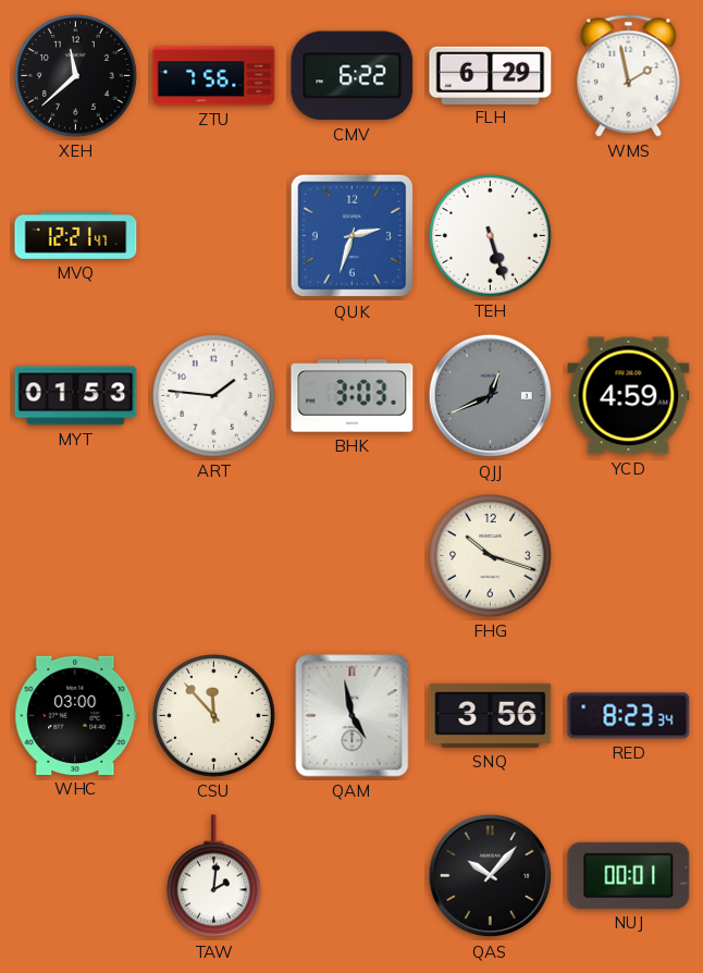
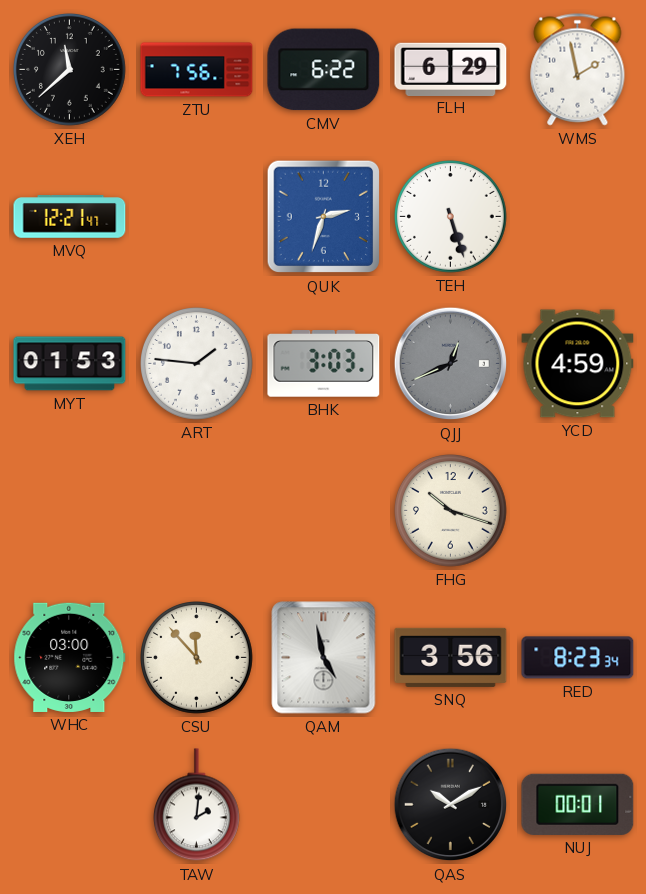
QAS: 10:07 -> 10:10
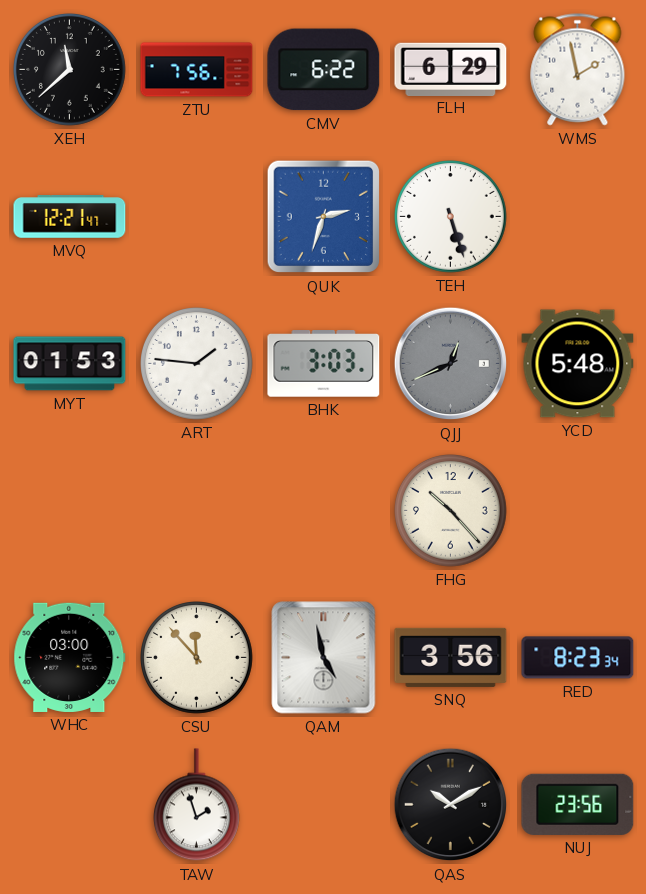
YCD: 4:59 -> 5:48
FHG: 10:18 -> 10:23
TAW: 2:01 -> 1:57
NUJ: 00:01 -> 23:56
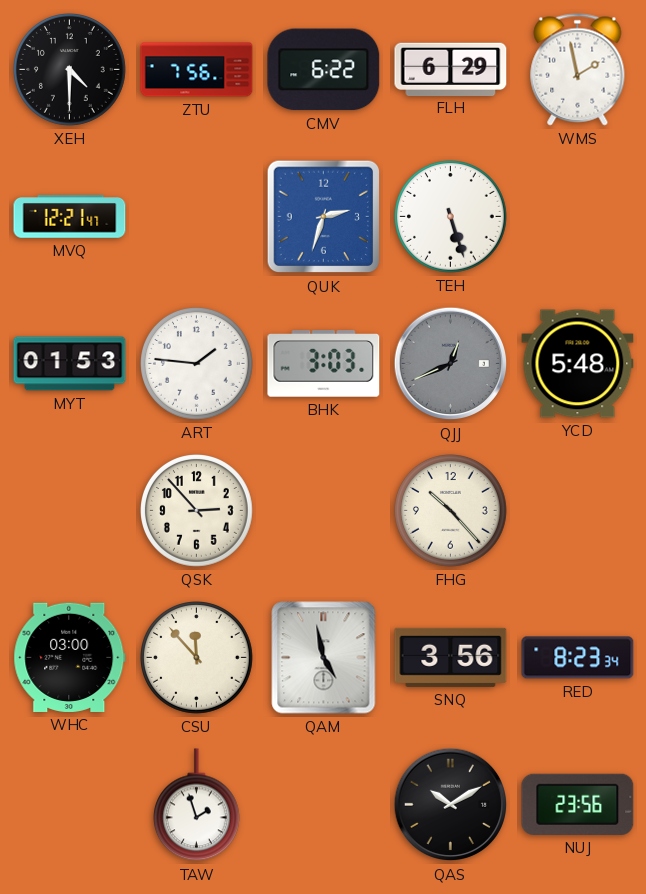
XEH: 11:38 -> 4:30
QSK: none -> 2:53
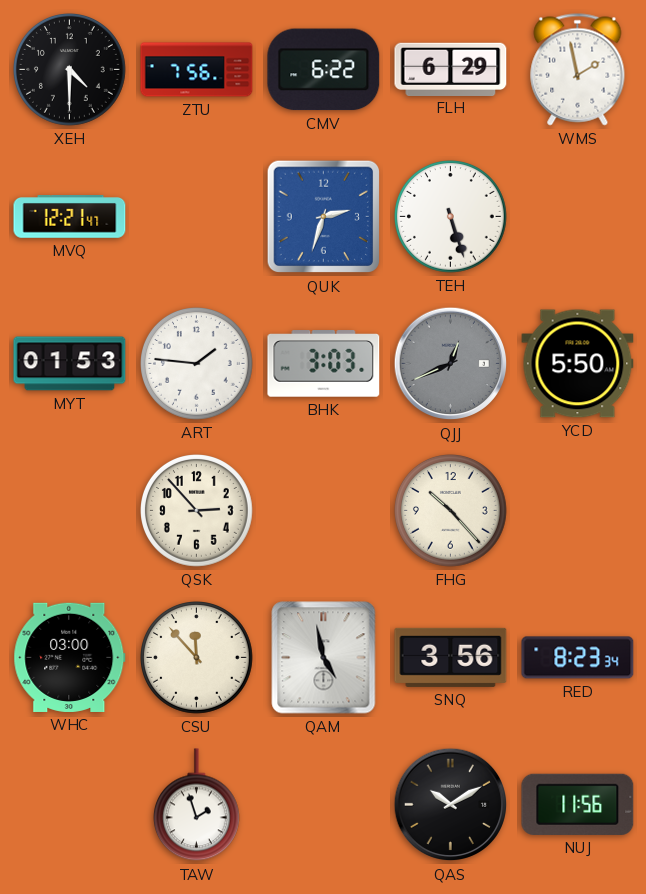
YCD: 5:48 -> 5:50
NUJ: 23:56 -> 11:56
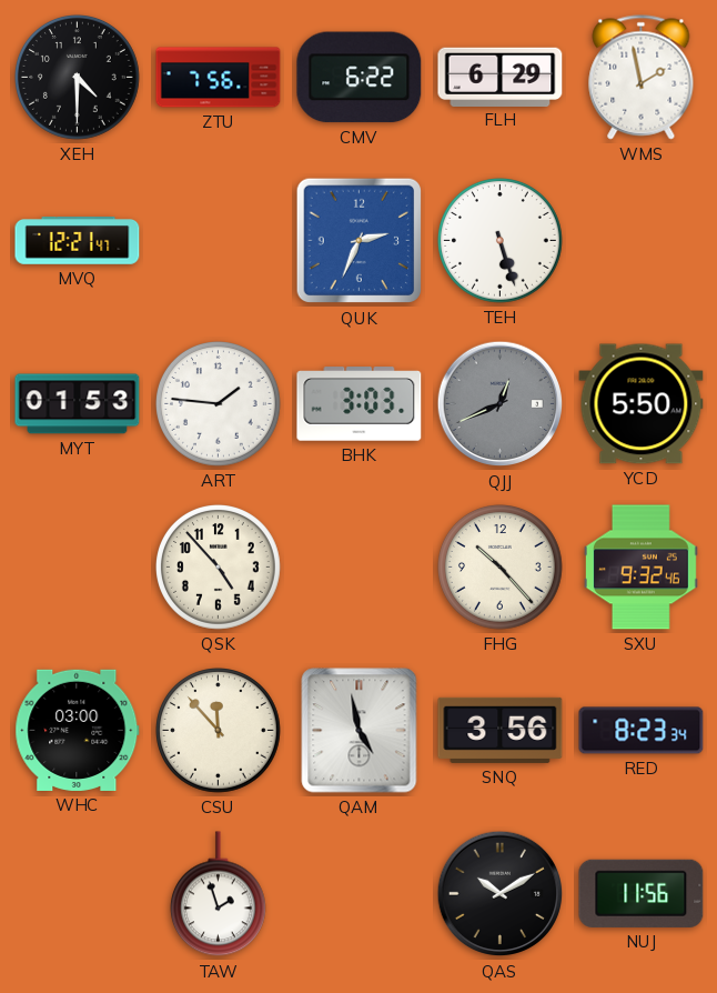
QUK: 2:33 -> 2:34
QSK: 2:53 -> 4:53
SXU: none -> 9:32
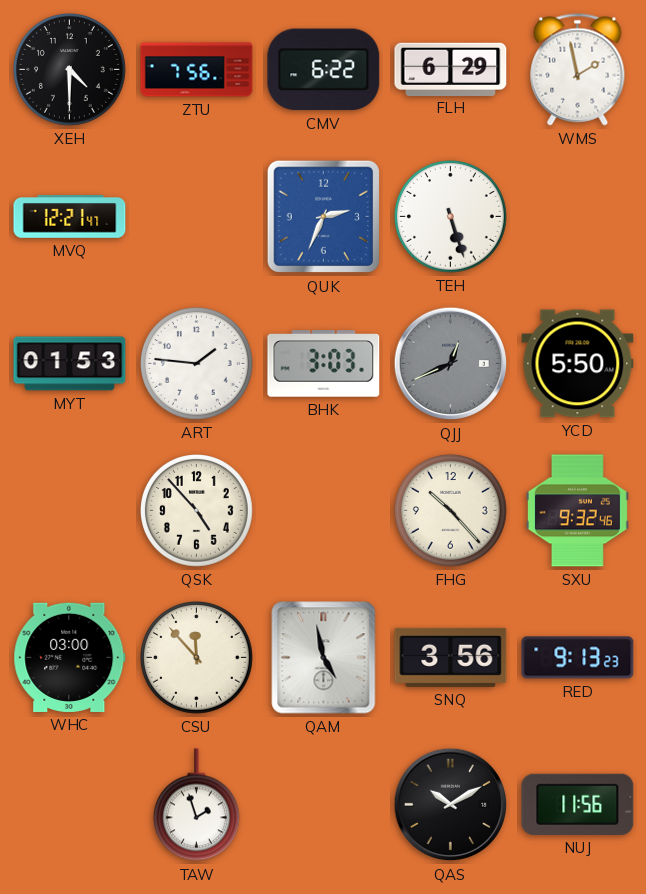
RED: 8:23 -> 9:13
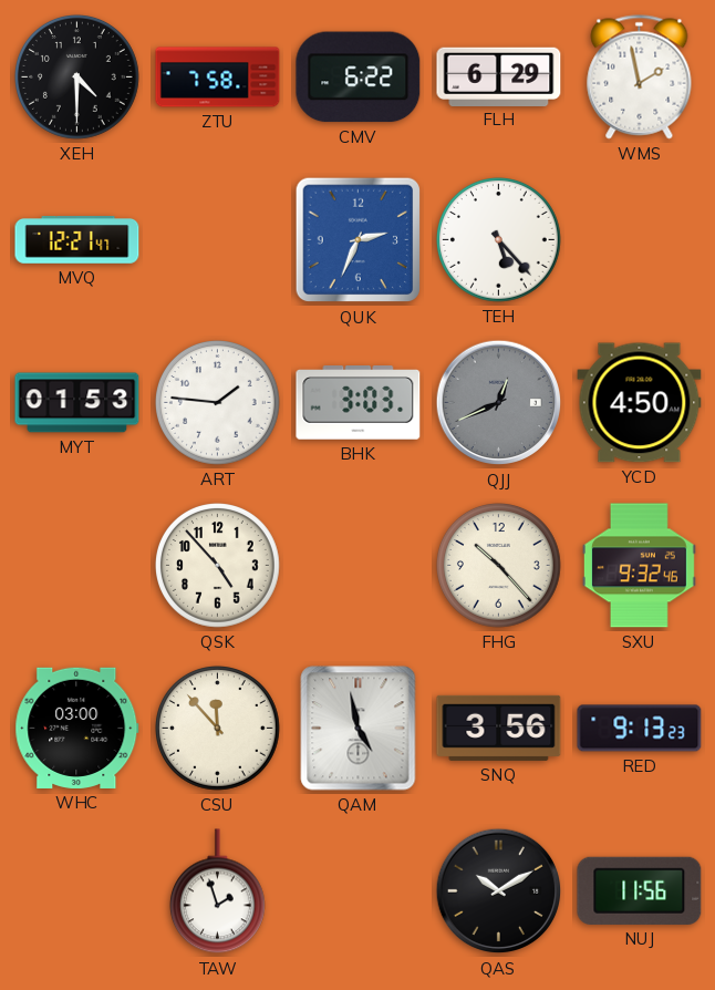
ZTU: 7:56 -> 7:58
TEH: 5:27 -> 5:23
YCD: 5:50 -> 4:50
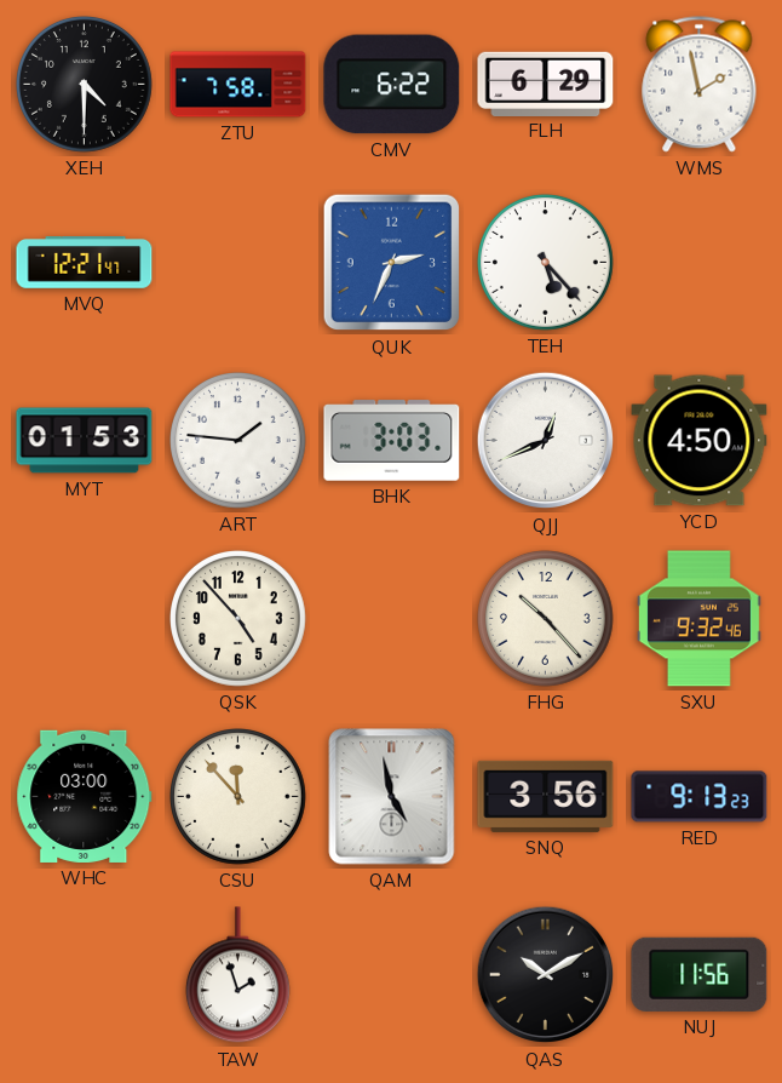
QJJ dial: grey -> white
